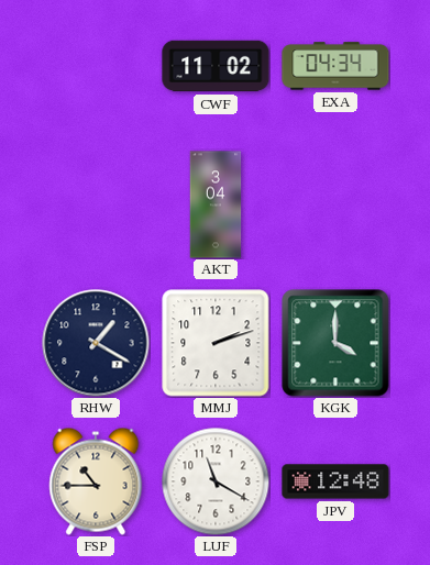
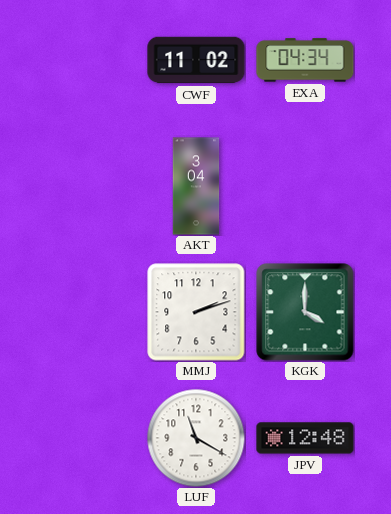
RHW: 1:20 -> none
FSP: 10:45 -> none
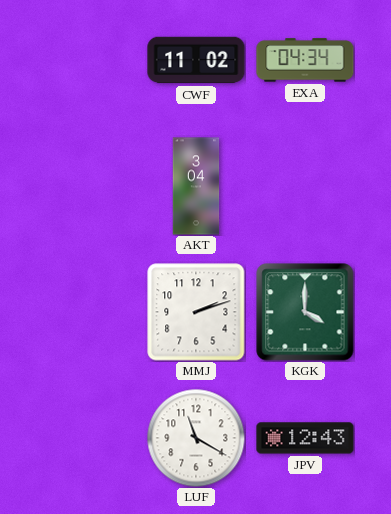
JPV: 12:48 -> 12:43
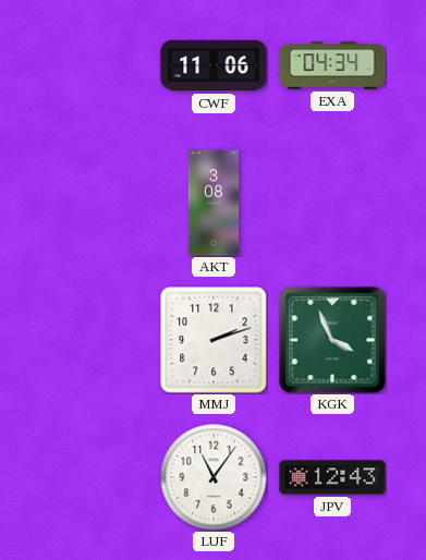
CWF: 11:02 -> 11:06
AKT: 3:04 -> 3:08
KGK: 4:00 -> 3:56
LUF: 11:20 -> 11:06
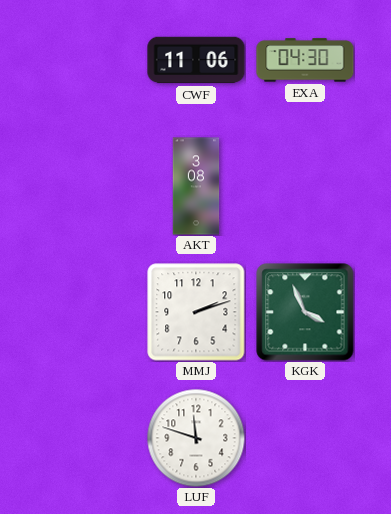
EXA: 04:34 -> 04:30
LUF: 11:06 -> 11:48
JPV: 12:43 -> none
